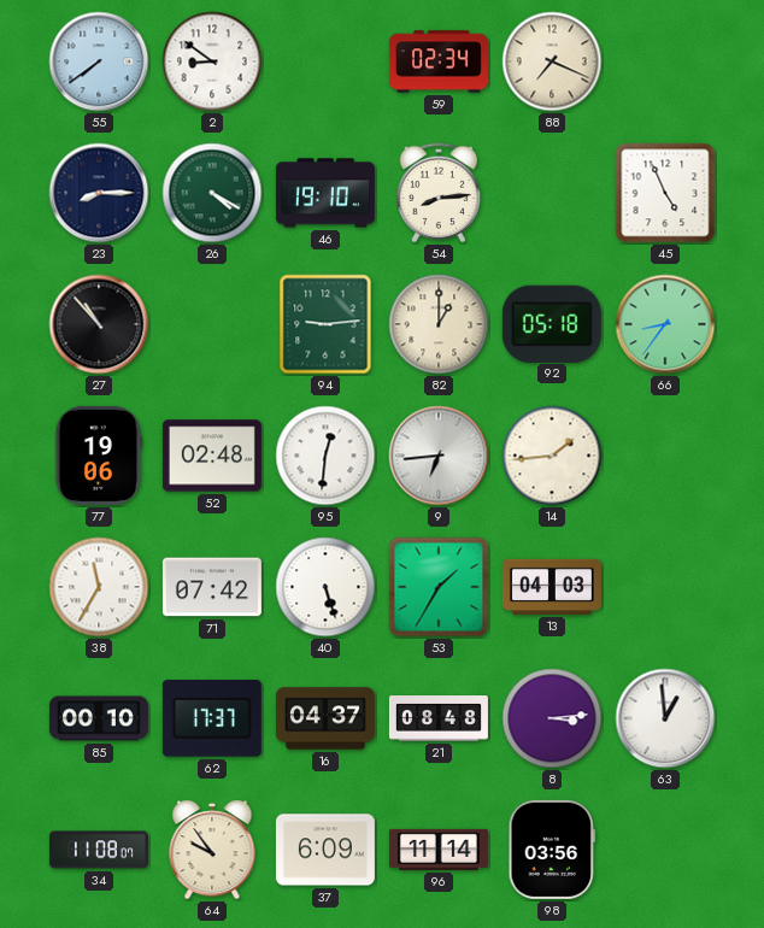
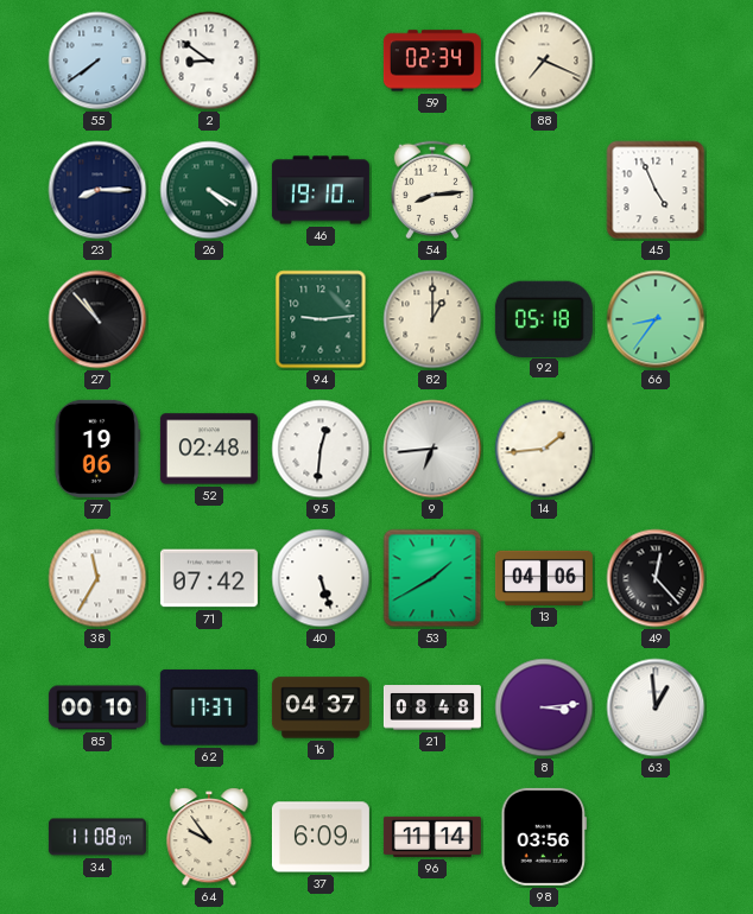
53: 1:35 -> 1:40
13: 04:03 -> 04:06
49: none -> 12:23
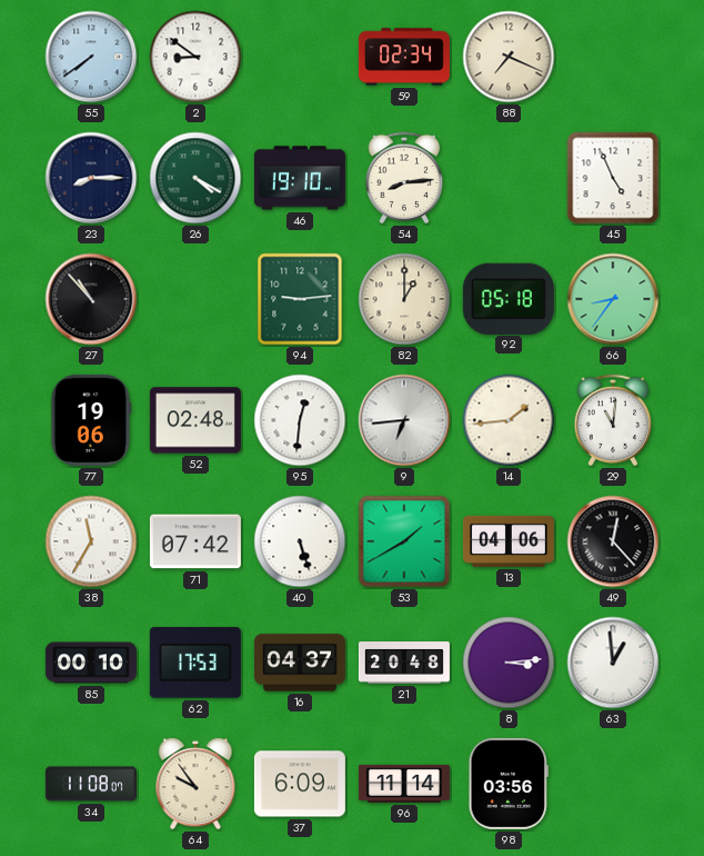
29: none -> 11:01
62: 17:37 -> 17:53
21: 08:48 -> 20:48
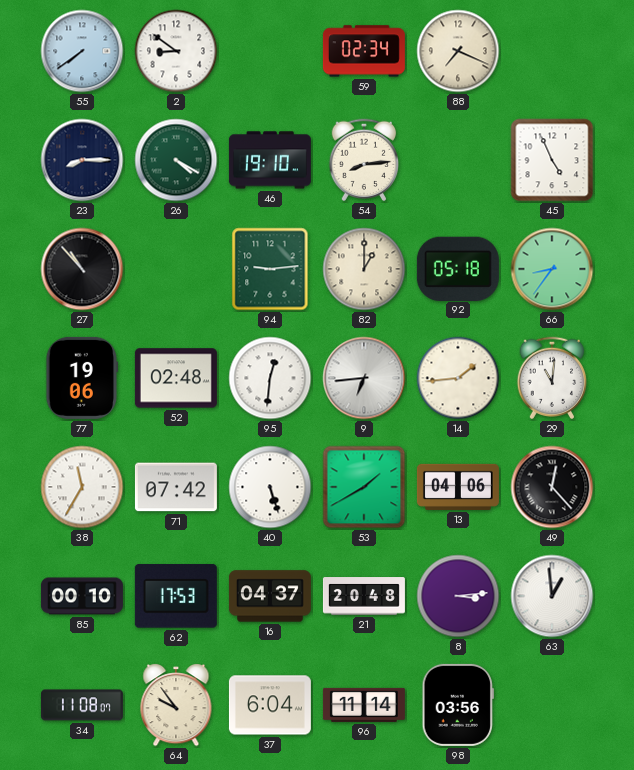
37: 6:09 -> 6:04
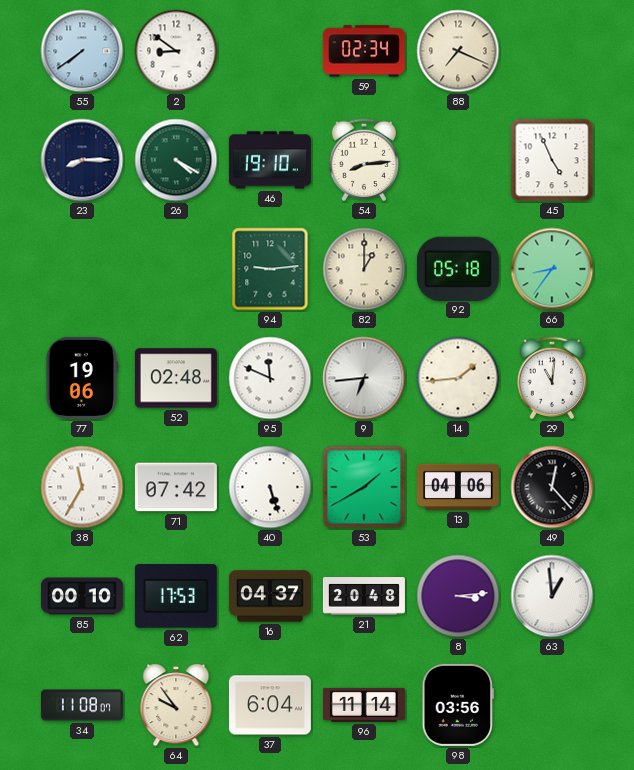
27: 10:53 -> none
95: 12:31 -> 11:49
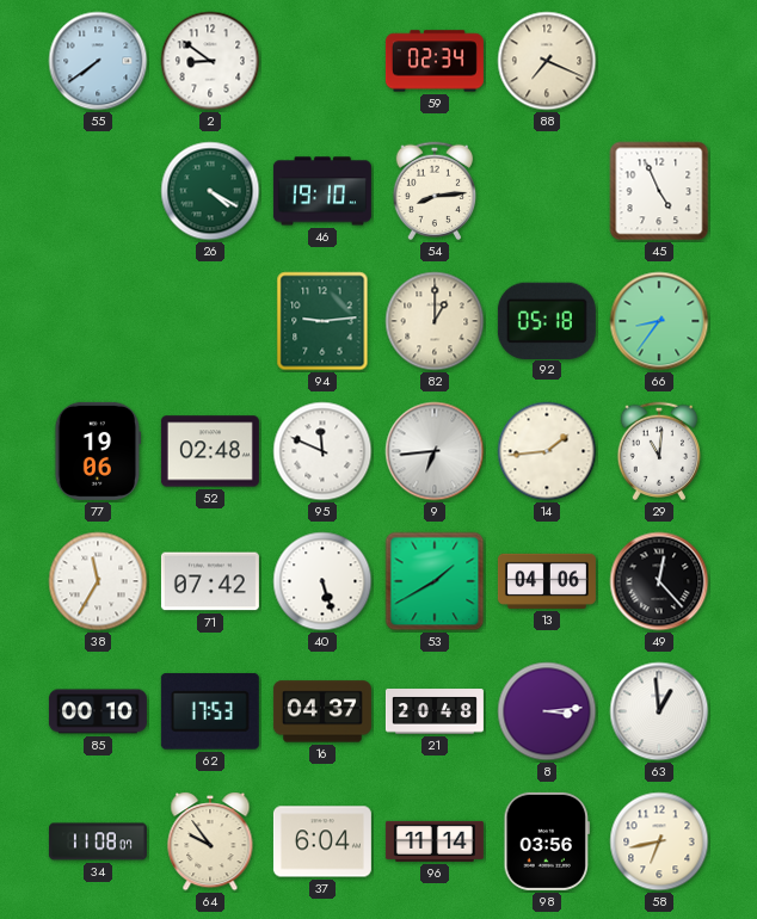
23: 8:15 -> none
58: none -> 6:43
